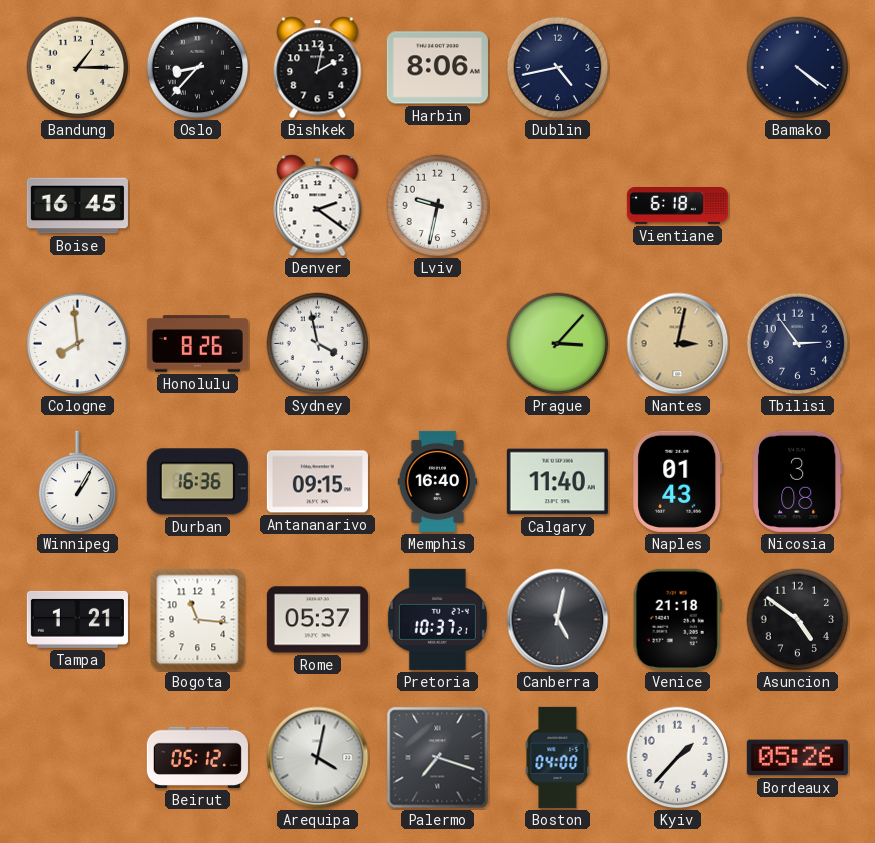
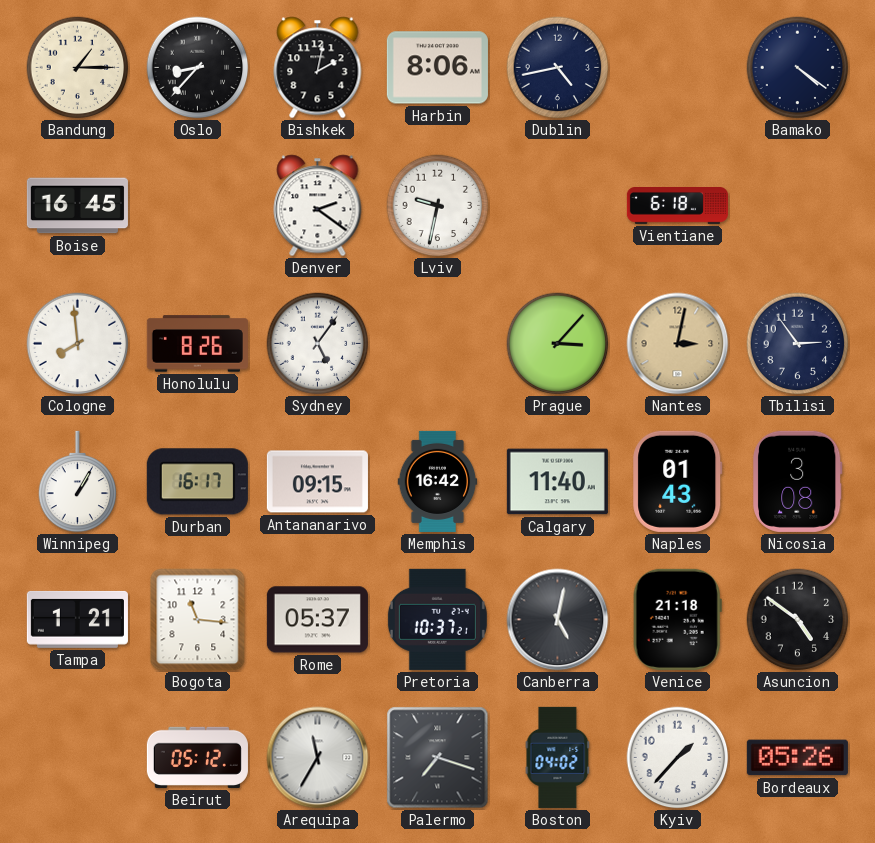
Sydney: 3:58 -> 5:06
Durban: 16:36 -> 16:17
Memphis: 16:40 -> 16:42
Arequipa: 4:02 -> 11:35
Boston: 04:00 -> 04:02
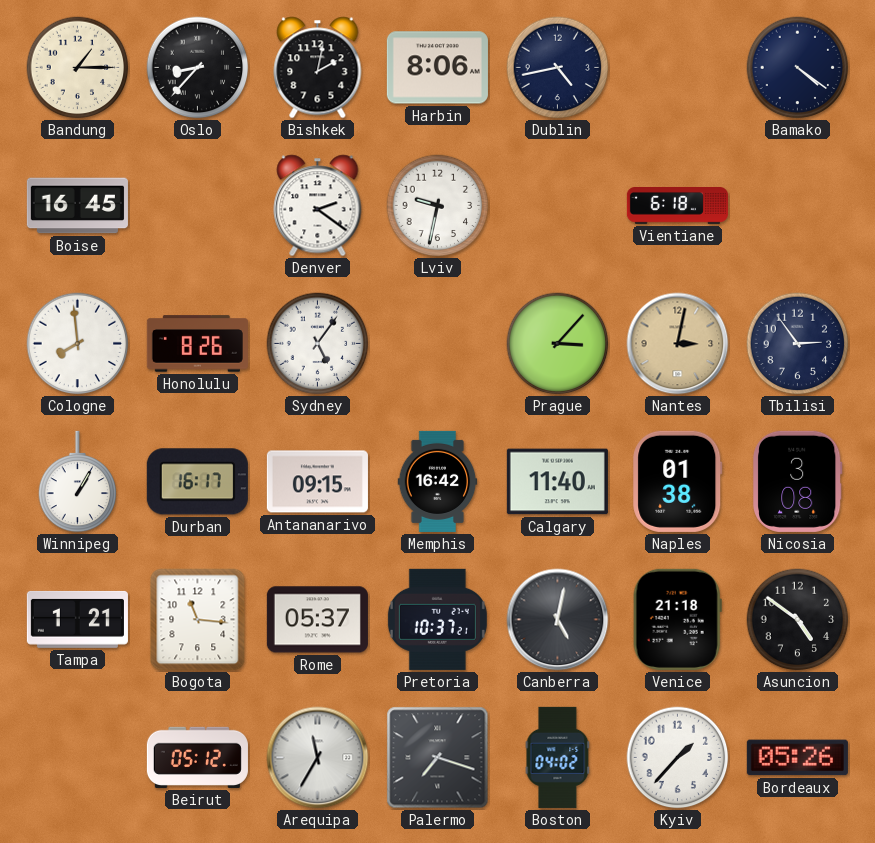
Naples: 01:43 -> 01:38
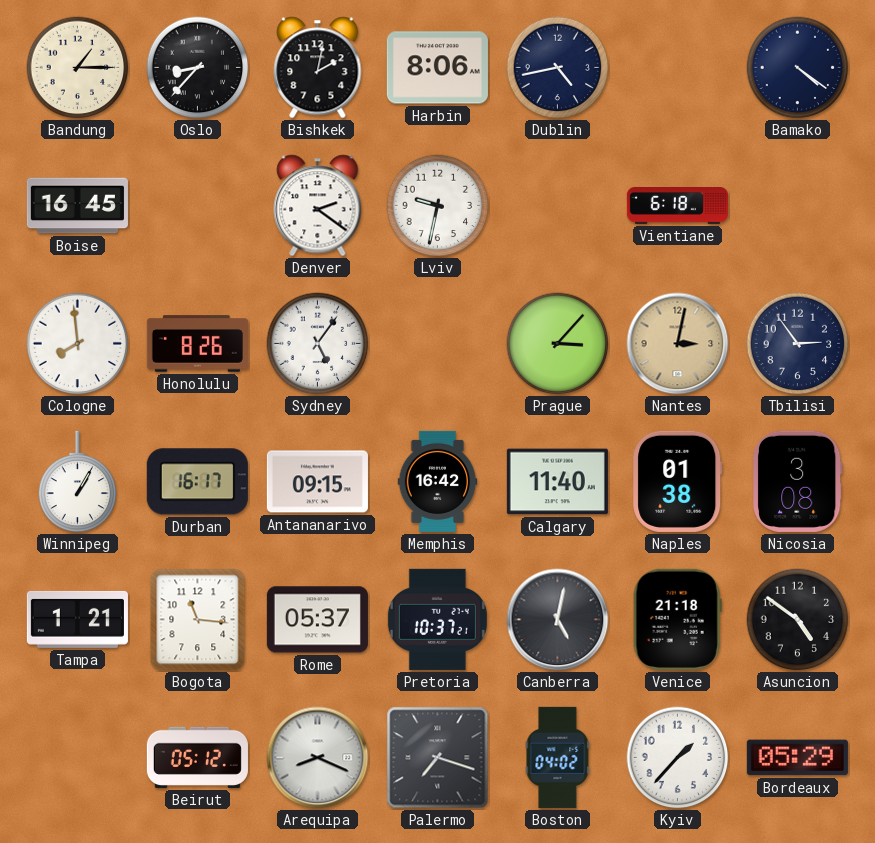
Arequipa: 11:35 -> 8:19
Bordeaux: 05:26 -> 05:29
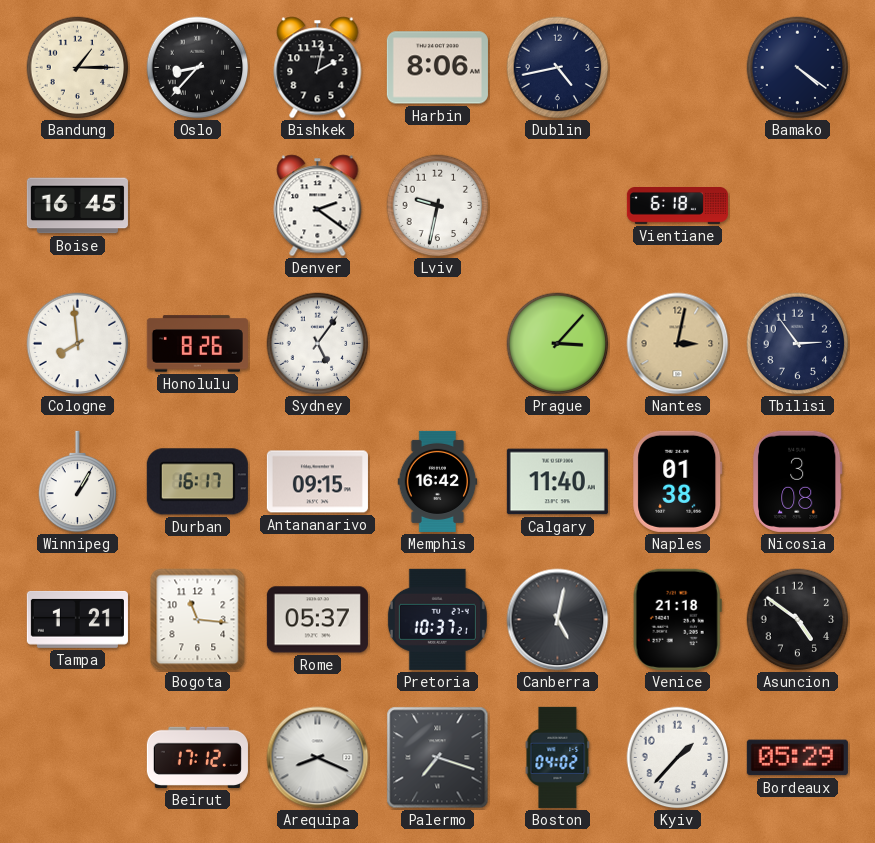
Beirut: 05:12 -> 17:12
